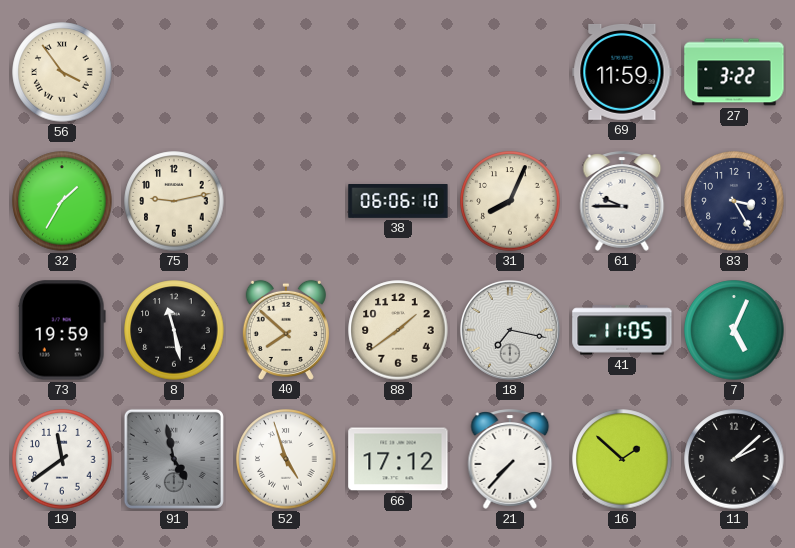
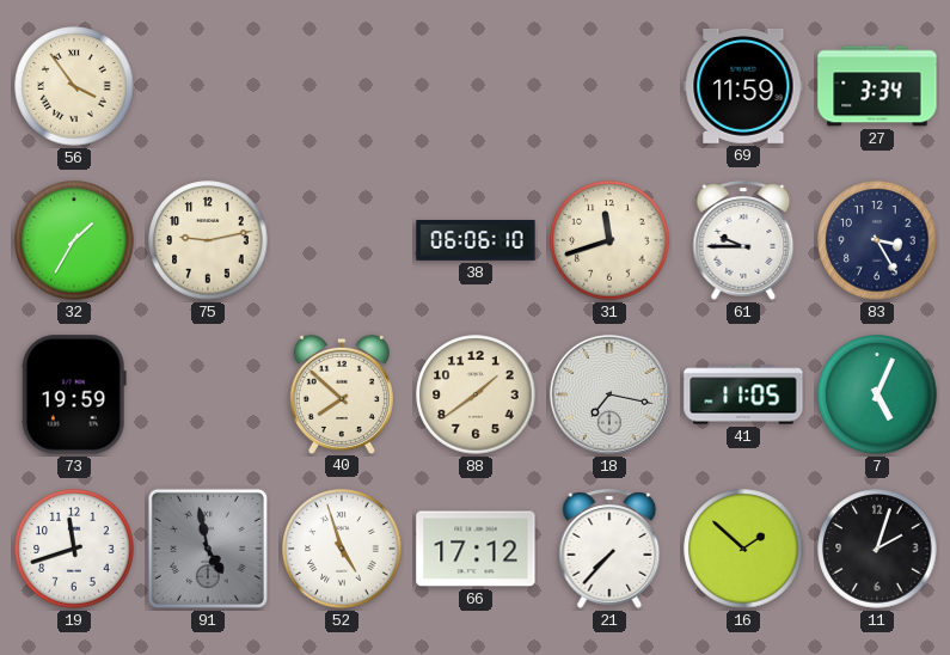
27: 3:22 -> 3:34
31: 8:04 -> 11:42
8: 11:28 -> none
19: 11:39 -> 11:42
11: 2:08 -> 2:03
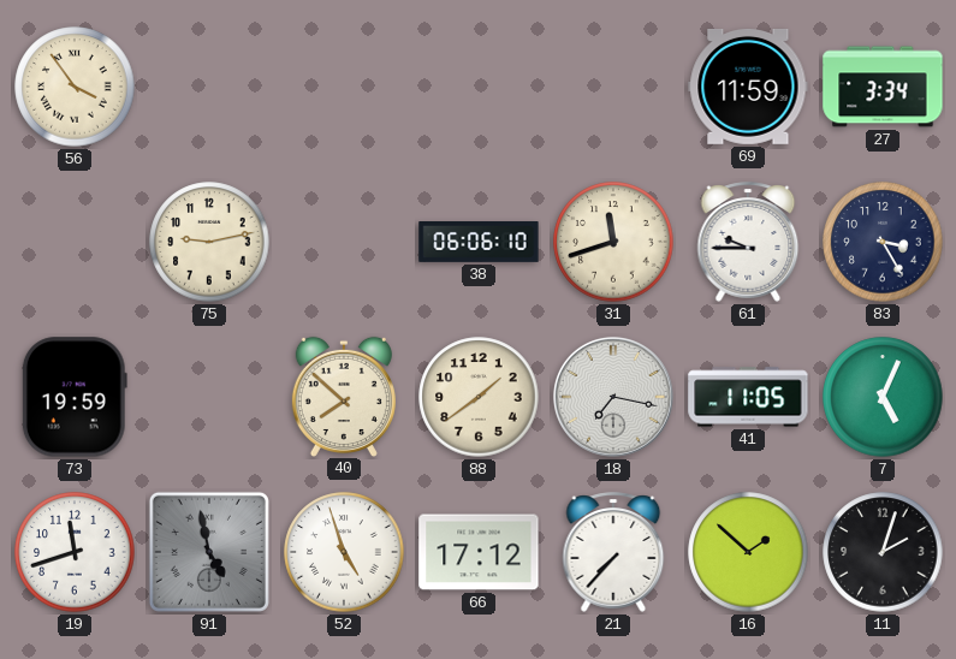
32: 1:35 -> none
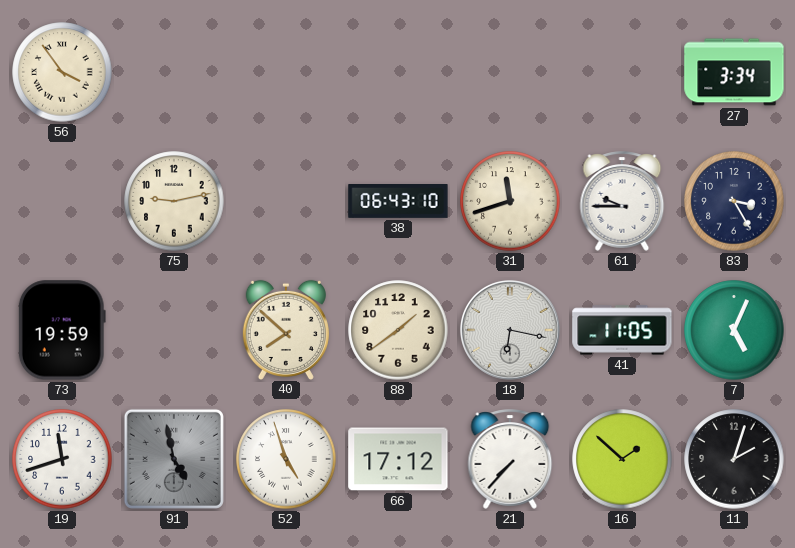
69: 11:59 -> none
38: 06:06 -> 06:43
18: 7:17 -> 6:17
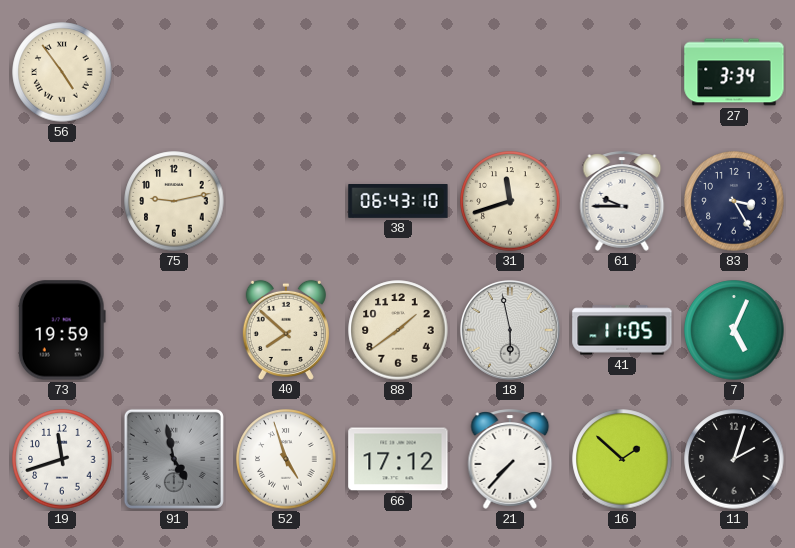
56: 3:54 -> 4:54
18: 6:17 -> 5:58
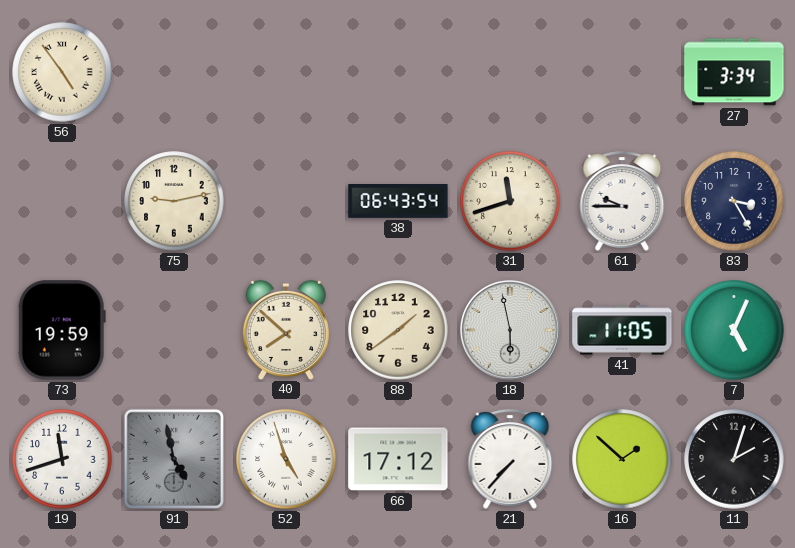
38: 06:43:10 -> 06:43:54
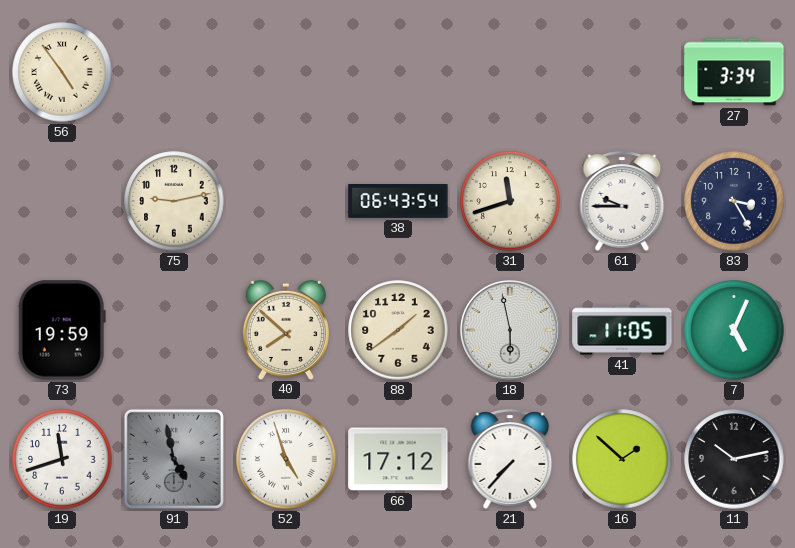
11: 2:03 -> 10:13
